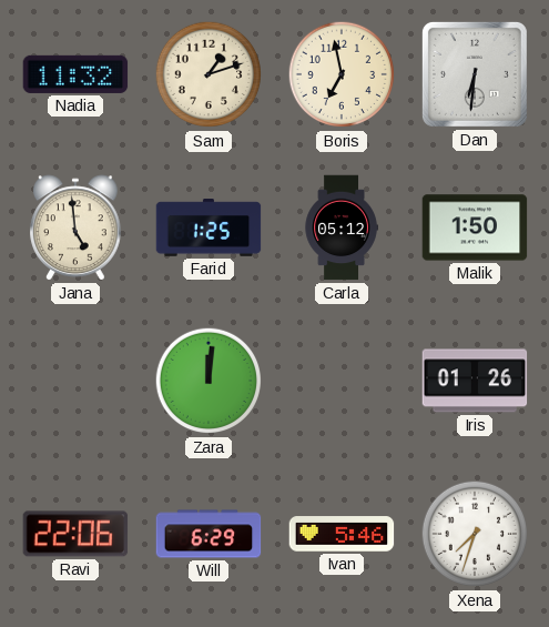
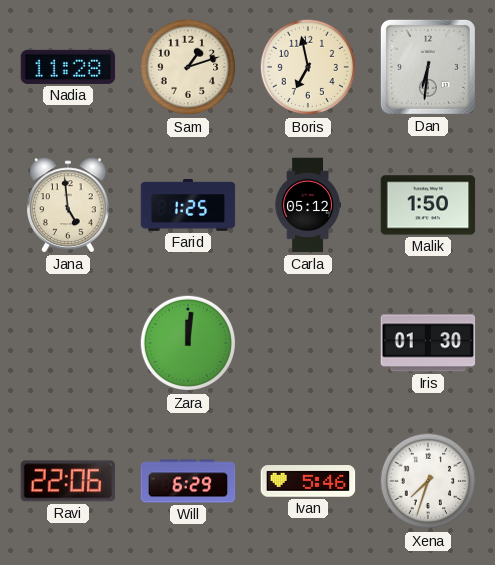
Nadia: 11:32 -> 11:28
Iris: 01:26 -> 01:30
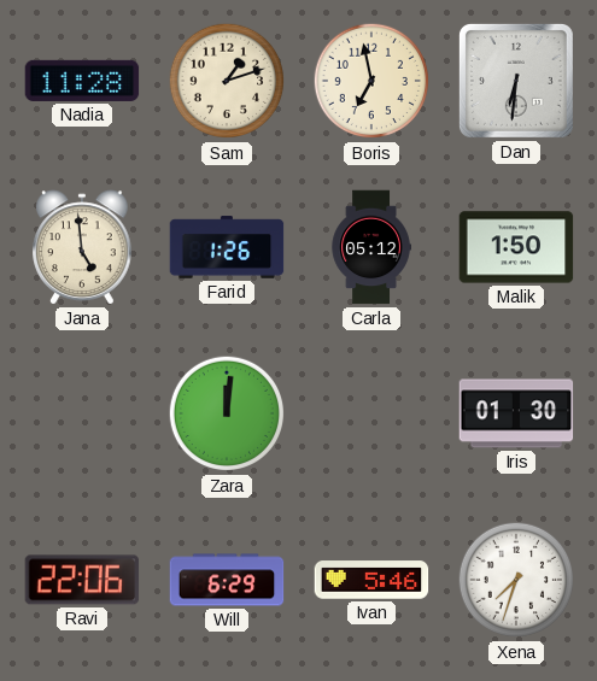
Farid: 1:25 -> 1:26
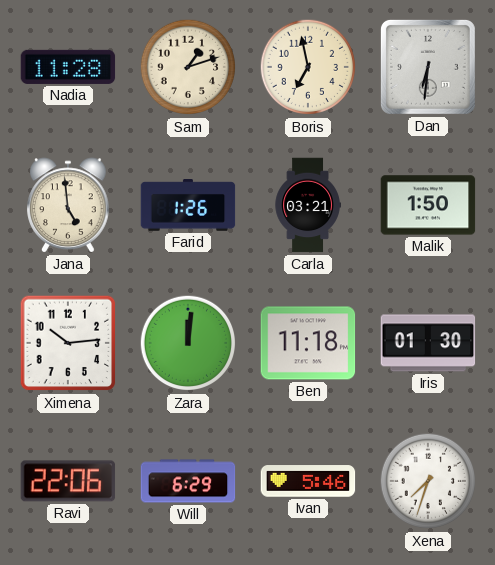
Carla: 05:12 -> 03:21
Ximena: none -> 10:14
Ben: none -> 11:18
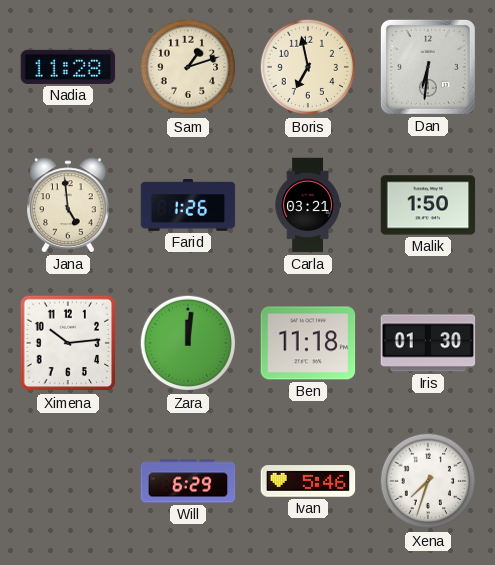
Ravi: 22:06 -> none
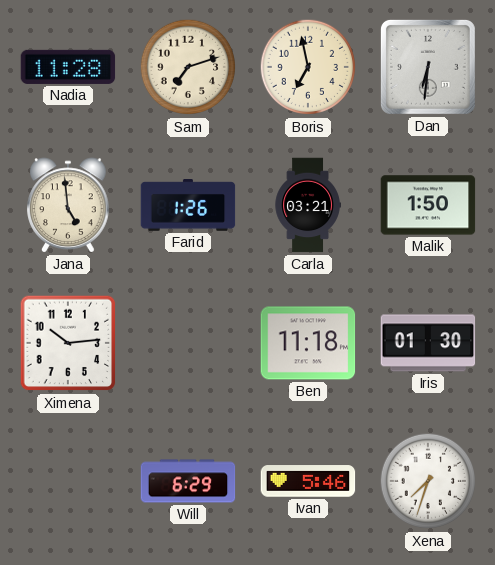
Sam: 1:12 -> 7:12
Zara: 12:01 -> none
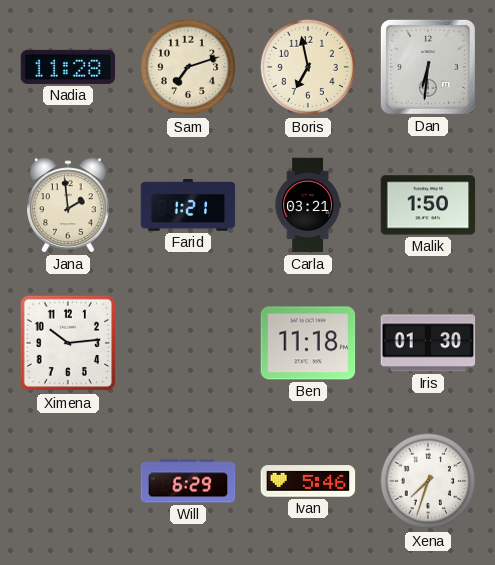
Jana: 4:59 -> 1:59
Farid: 1:26 -> 1:21
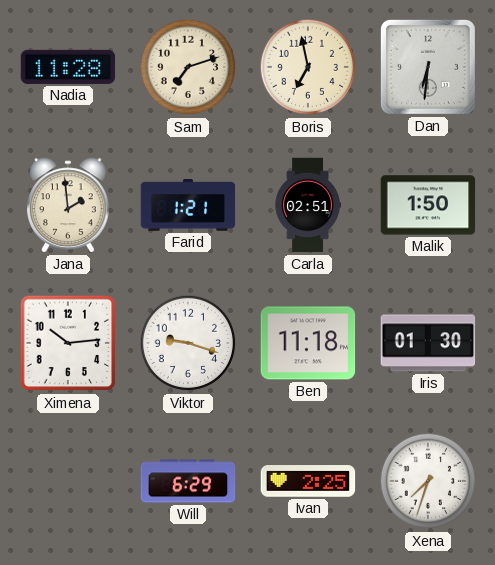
Carla: 03:21 -> 02:51
Viktor: none -> 9:18
Ivan: 5:46 -> 2:25
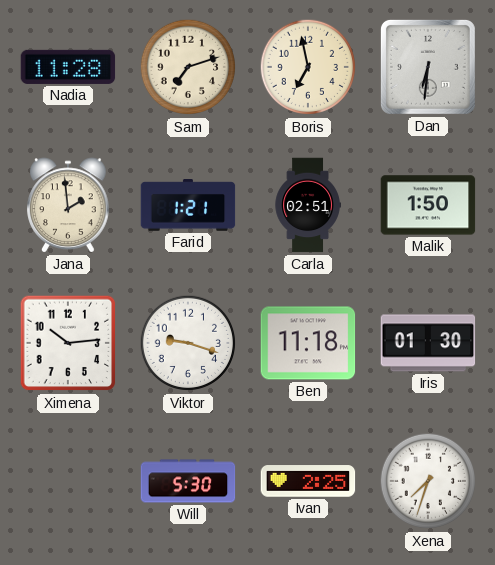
Will: 6:29 -> 5:30
